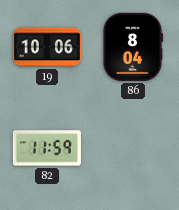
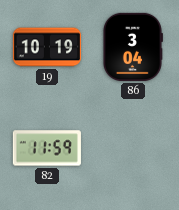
19: 10:06 -> 10:19
86: 8:04 -> 3:04
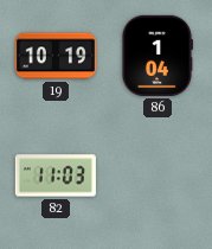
86: 3:04 -> 1:04
82: 11:59 -> 11:03
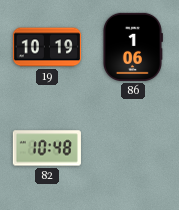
86: 1:04 -> 1:06
82: 11:03 -> 10:48
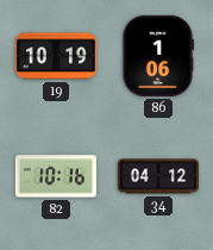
82: 10:48 -> 10:16
34: none -> 04:12
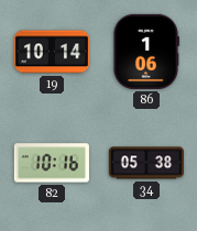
19: 10:19 -> 10:14
34: 04:12 -> 05:38
